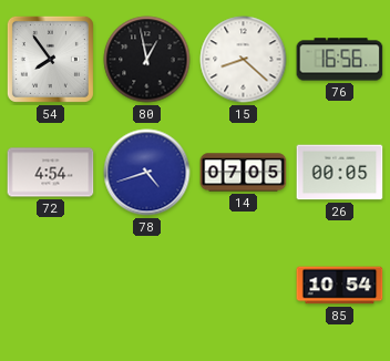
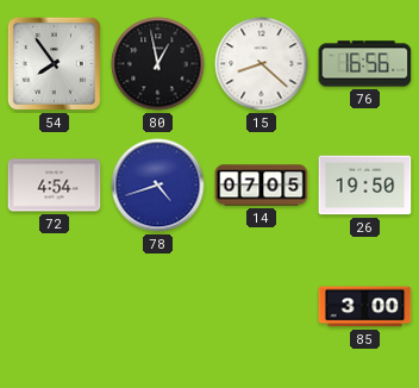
26: 00:05 -> 19:50
85: 10:54 -> 3:00
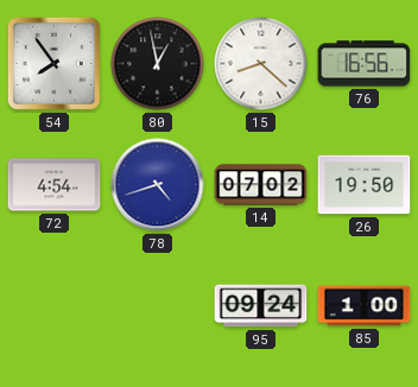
14: 07:05 -> 07:02
95: none -> 09:24
85: 3:00 -> 1:00
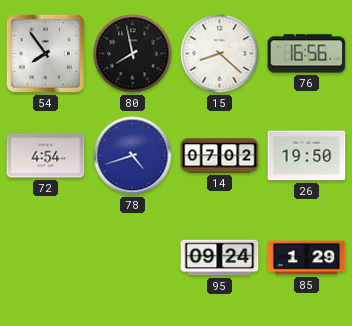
80: 12:58 -> 7:58
85: 1:00 -> 1:29
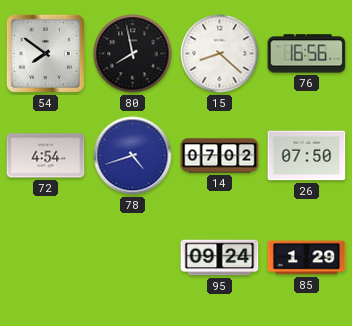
54: 7:54 -> 7:51
26: 19:50 -> 07:50
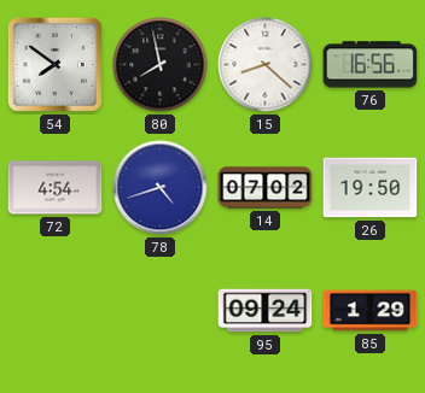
26: 07:50 -> 19:50
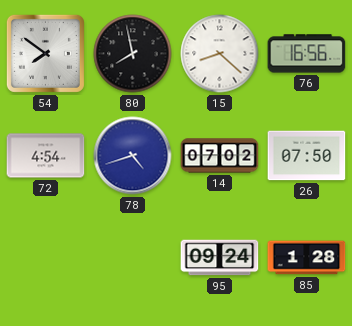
26: 19:50 -> 07:50
85: 1:29 -> 1:28
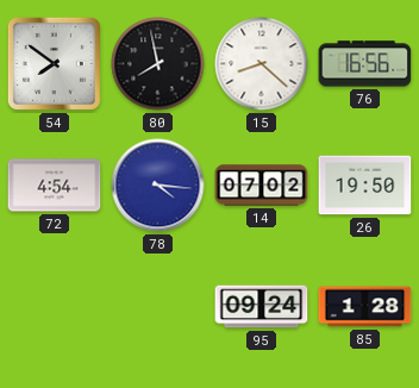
78: 4:42 -> 4:16
26: 07:50 -> 19:50
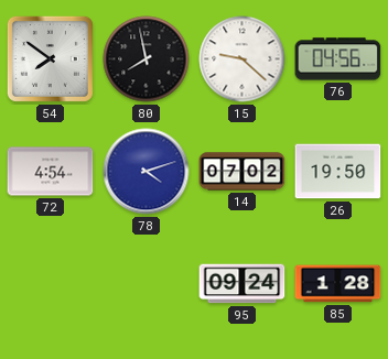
15: 8:22 -> 9:22
76: 16:56 -> 04:56
78: 4:16 -> 4:12
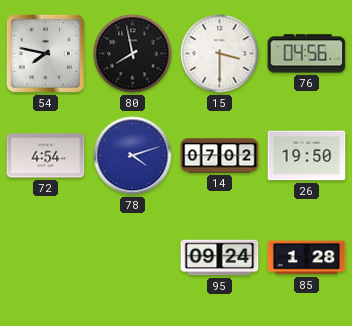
54: 7:51 -> 7:47
15: 9:22 -> 3:30
